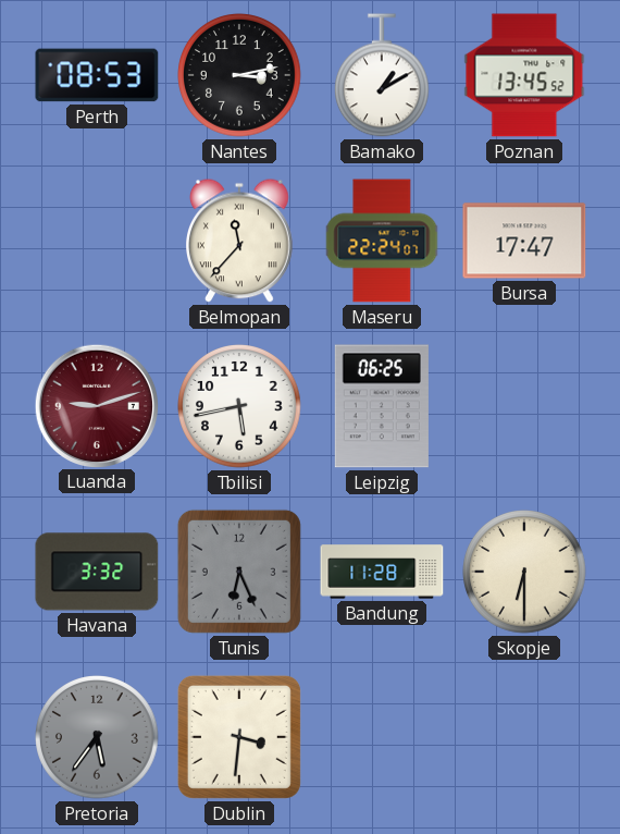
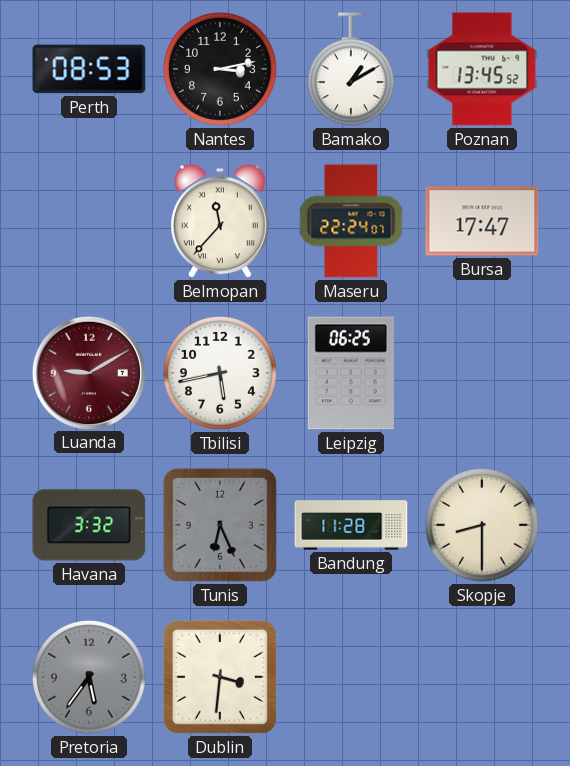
Luanda: 9:12 -> 9:10
Skopje: 6:30 -> 8:30
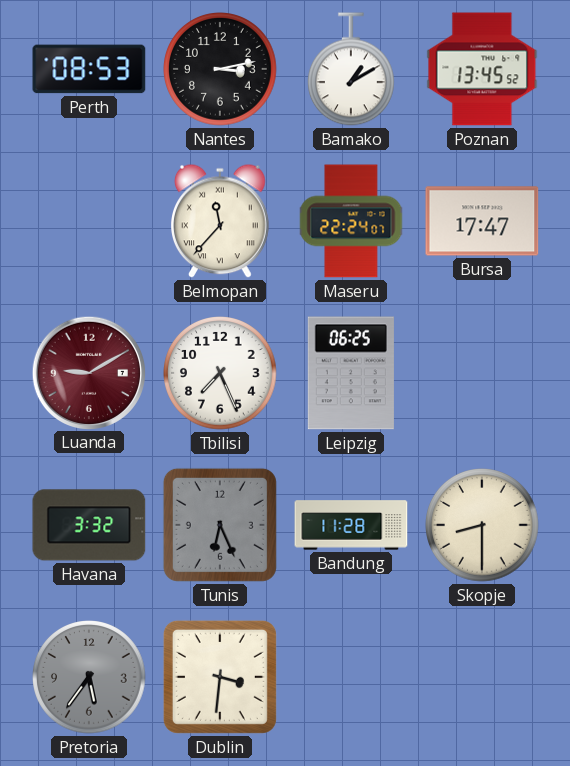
Tbilisi: 5:43 -> 7:26
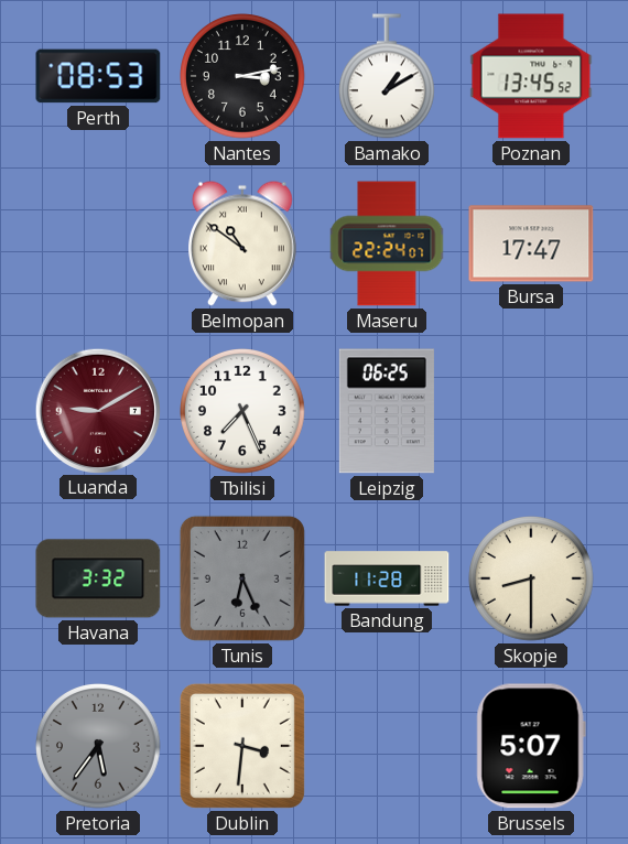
Belmopan: 11:37 -> 10:51
Brussels: none -> 5:07
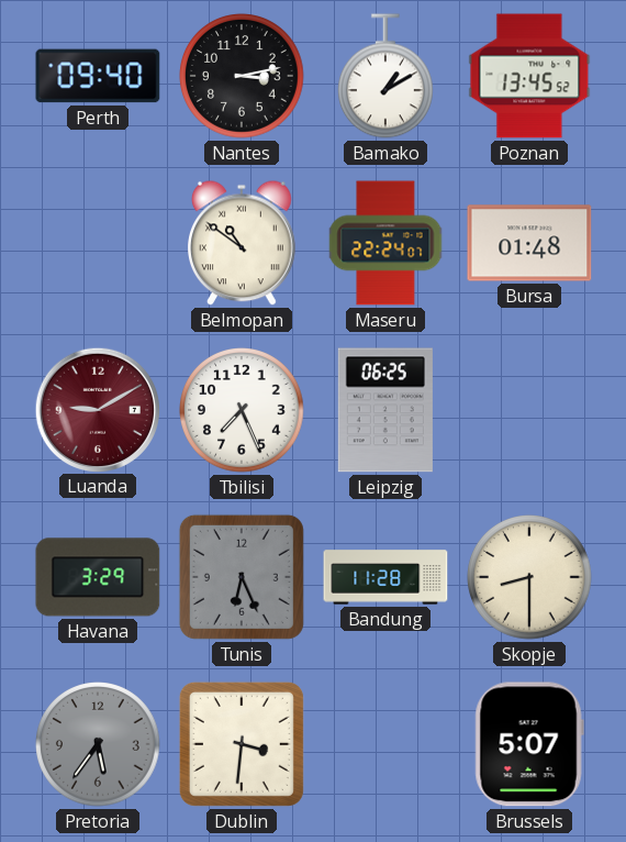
Perth: 08:53 -> 09:40
Bursa: 17:47 -> 01:48
Havana: 3:32 -> 3:29
